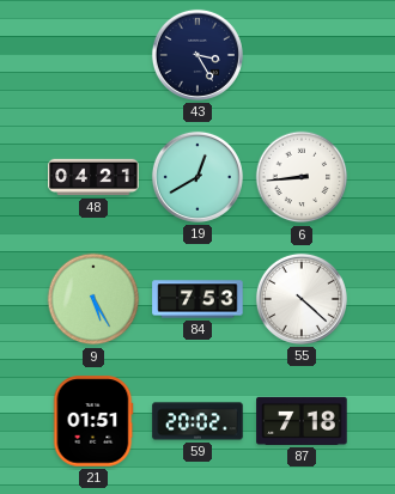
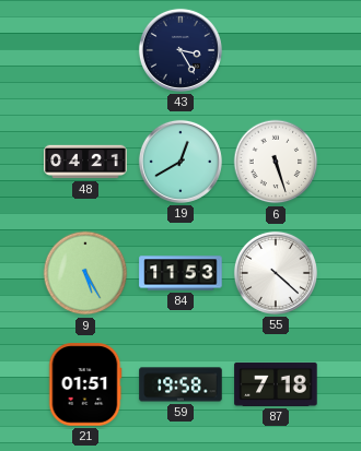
6: 8:44 -> 5:27
84: 7:53 -> 11:53
59: 20:02 -> 19:58
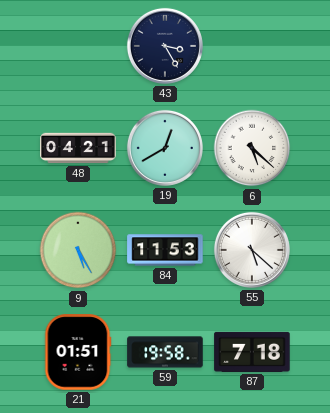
6: 5:27 -> 5:22
55: 4:22 -> 5:22
